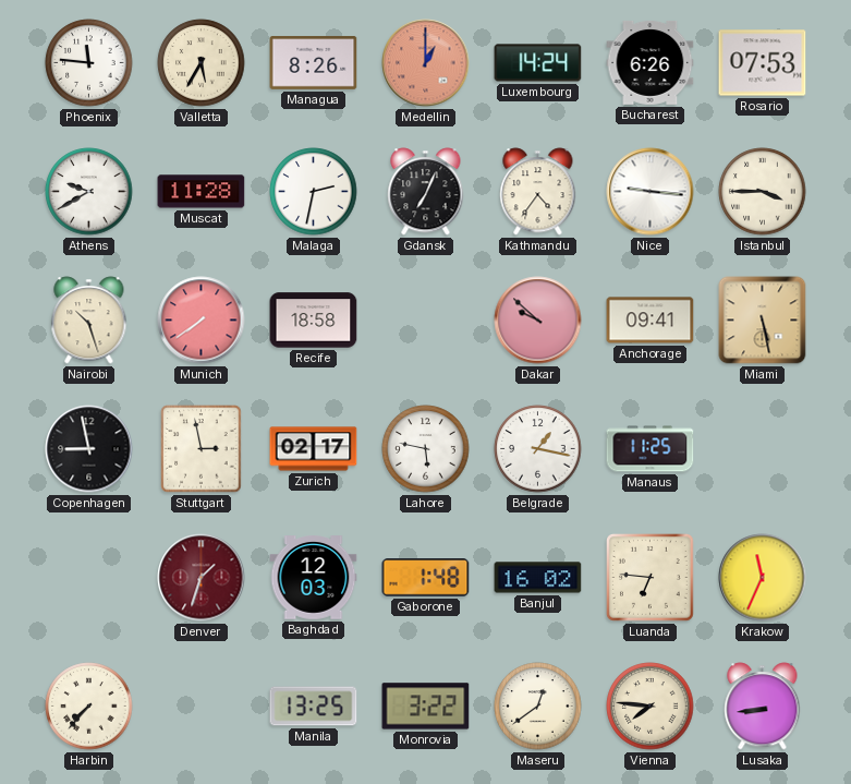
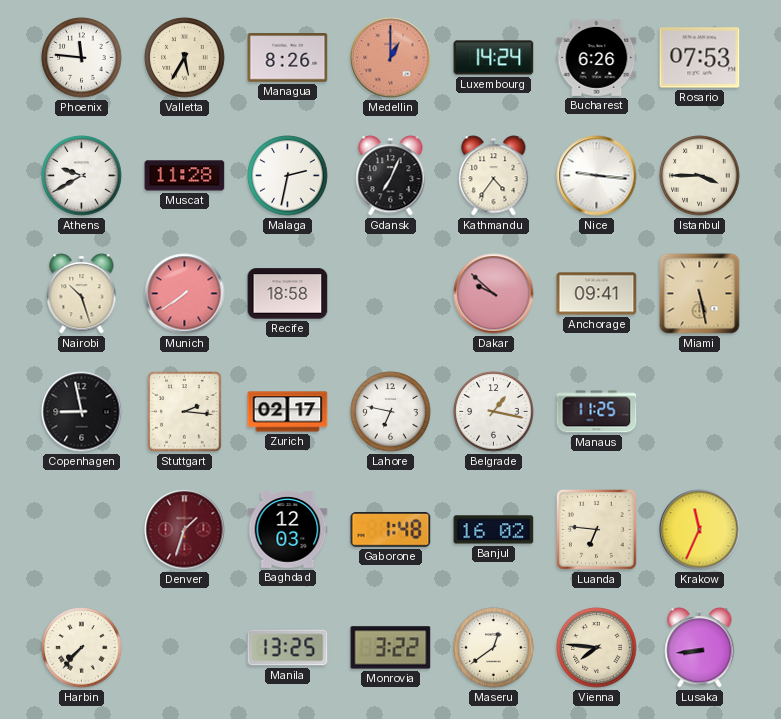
Stuttgart: 2:58 -> 2:16
Lahore: 5:47 -> 6:47
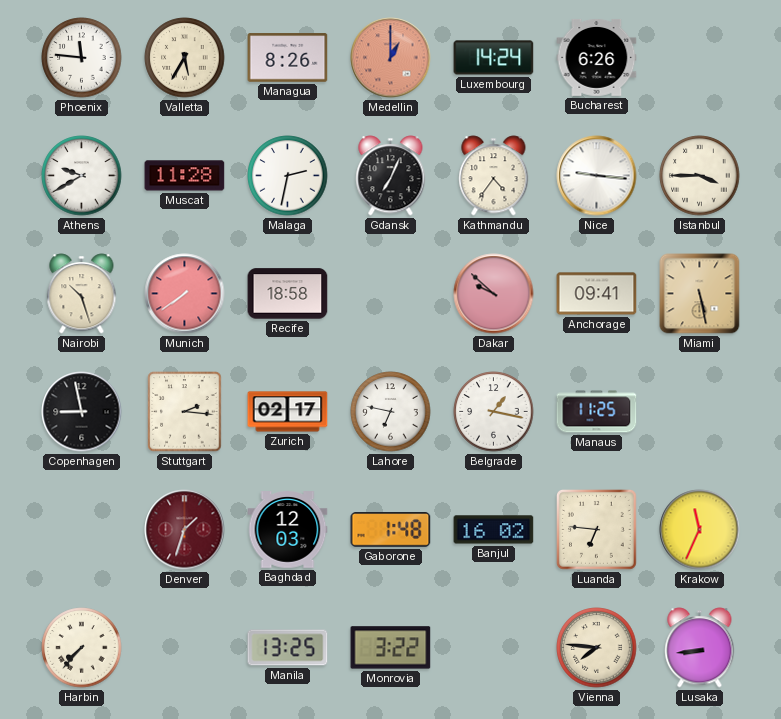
Rosario: 07:53 -> none
Maseru: 12:39 -> none
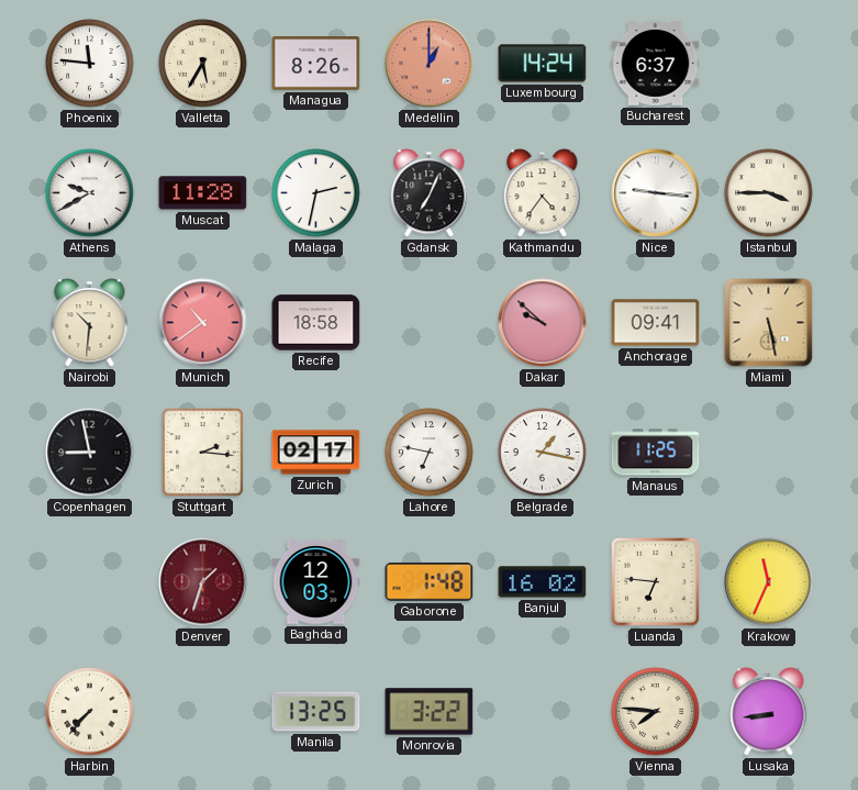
Bucharest: 6:26 -> 6:37
Nairobi: 10:27 -> 10:31
Munich: 7:39 -> 10:39
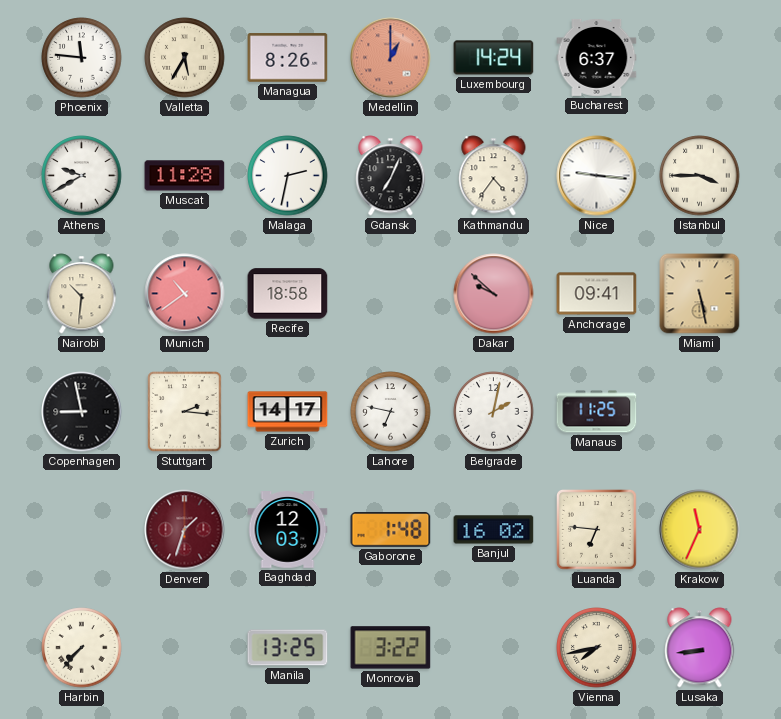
Zurich: 02:17 -> 14:17
Belgrade: 1:17 -> 2:02
Vienna: 7:46 -> 7:43
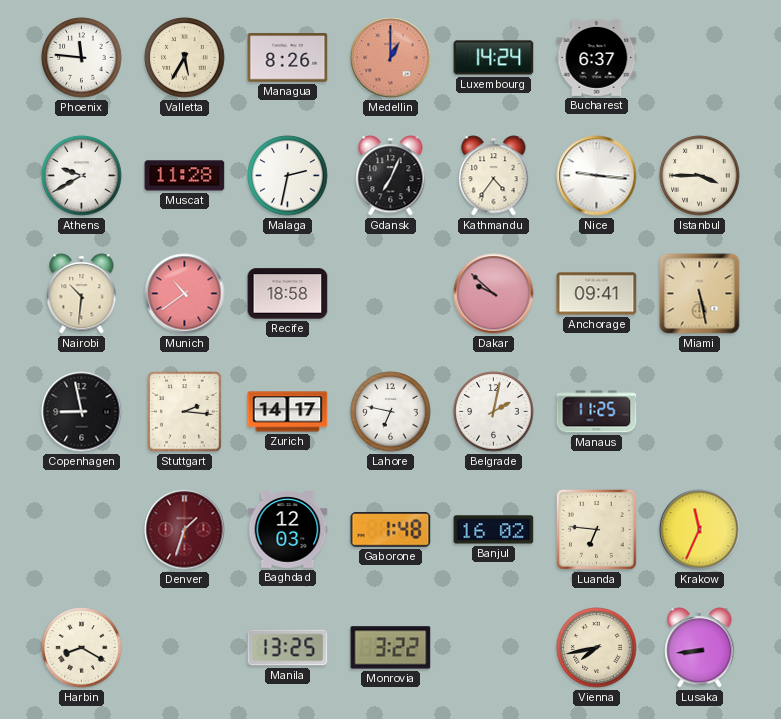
Harbin: 7:37 -> 8:20
